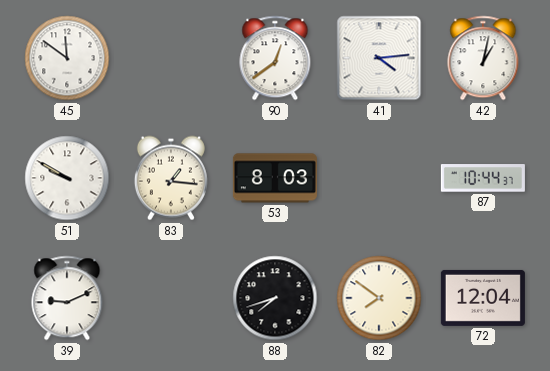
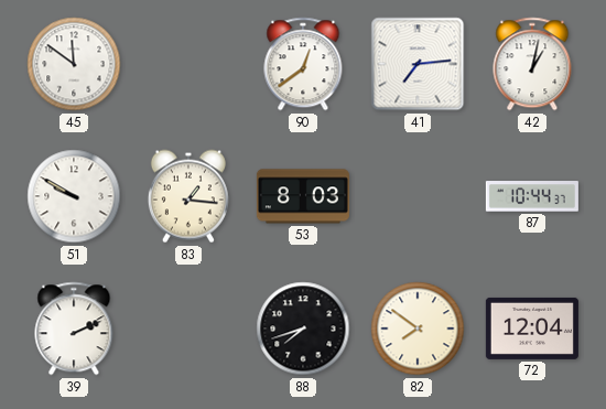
41: 4:14 -> 7:14
39: 9:11 -> 2:11
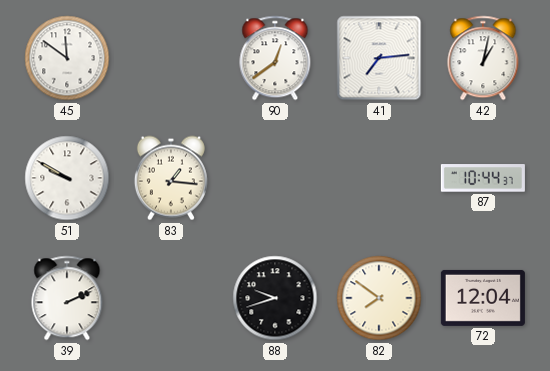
53: 8:03 -> none
88: 7:42 -> 9:42
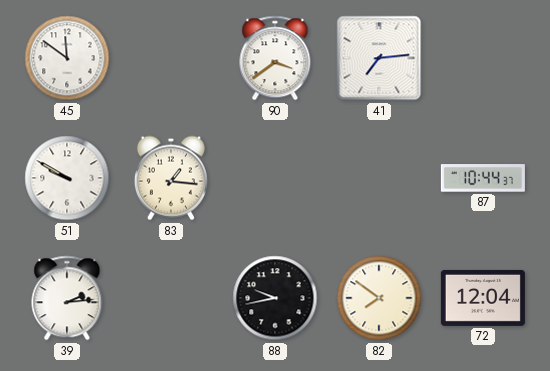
90: 12:39 -> 3:39
42: 1:02 -> none
39: 2:11 -> 2:14
88: 9:42 -> 9:43
